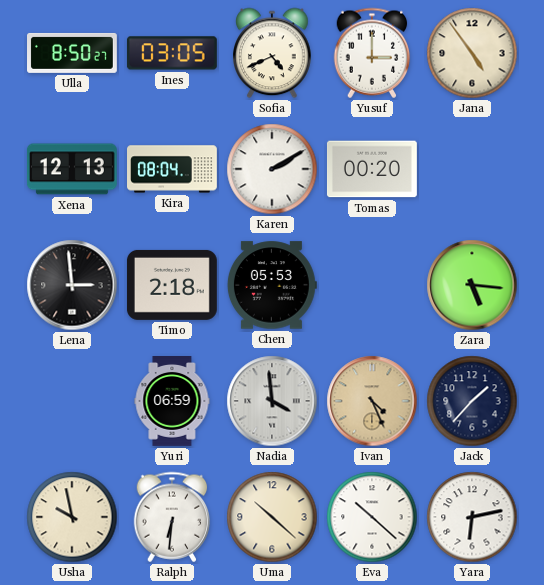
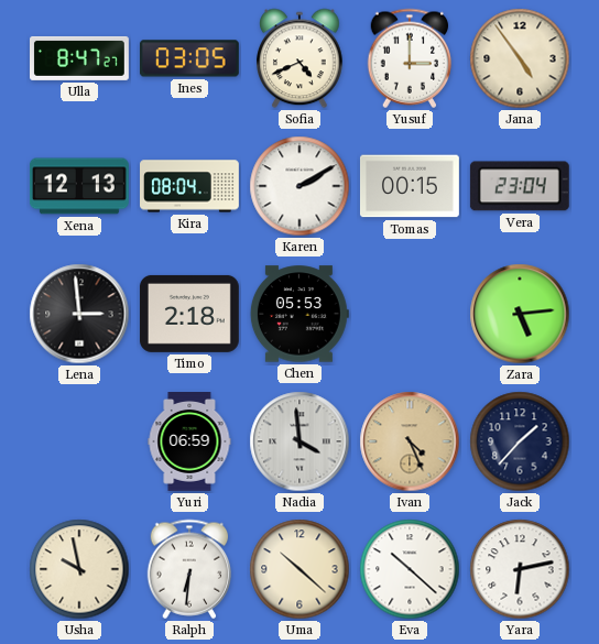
Ulla: 8:50 -> 8:47
Tomas: 00:20 -> 00:15
Vera: none -> 23:04
Zara: 5:16 -> 5:14
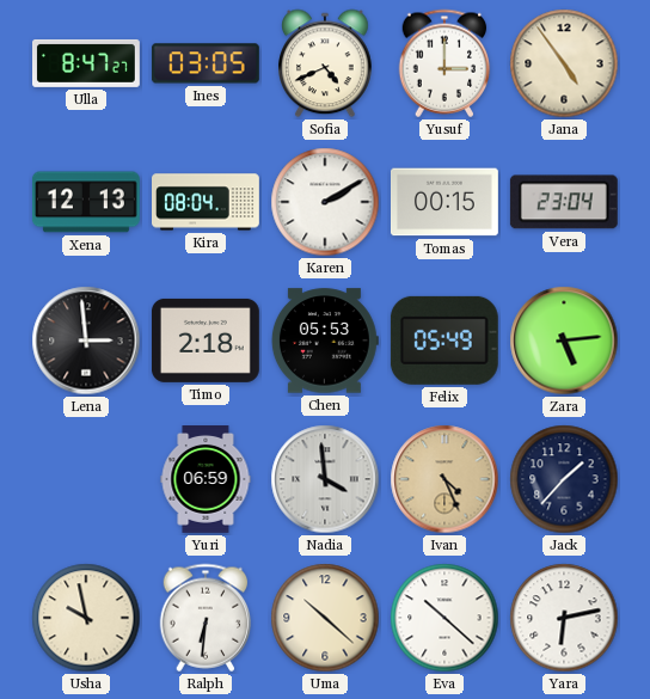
Felix: none -> 05:49
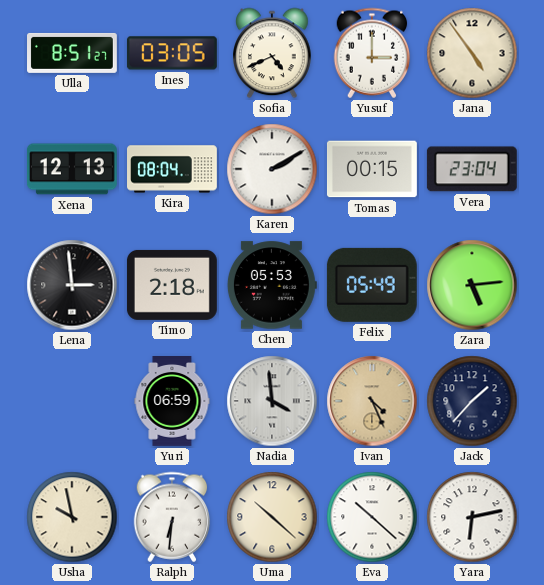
Ulla: 8:47 -> 8:51
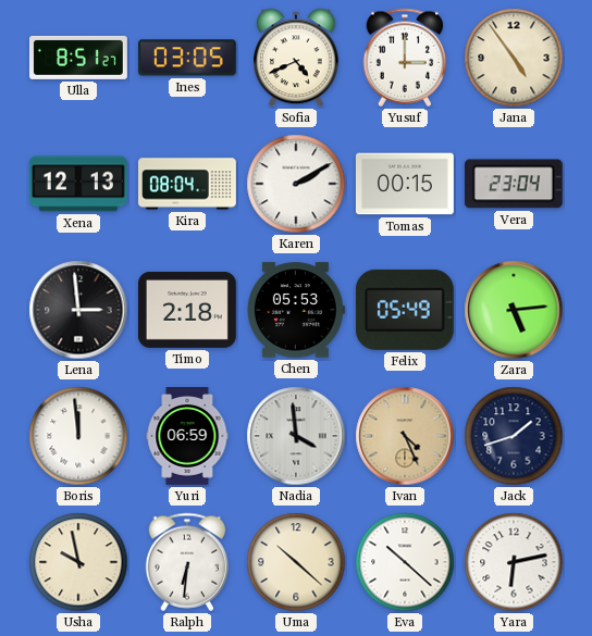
Boris: none -> 11:59
Jack: 1:37 -> 1:42
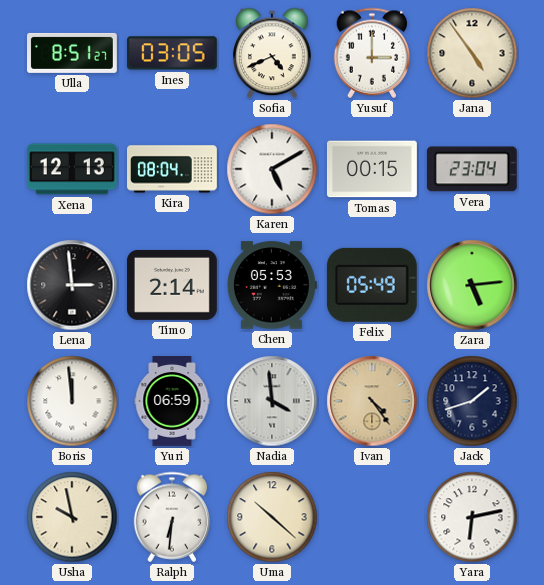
Karen: 2:10 -> 5:10
Timo: 2:18 -> 2:14
Ivan: 4:26 -> 4:24
Eva: 10:22 -> none
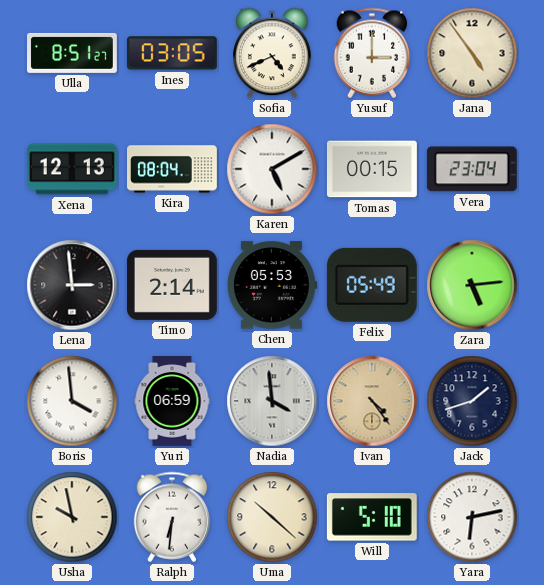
Boris: 11:59 -> 3:59
Will: none -> 5:10
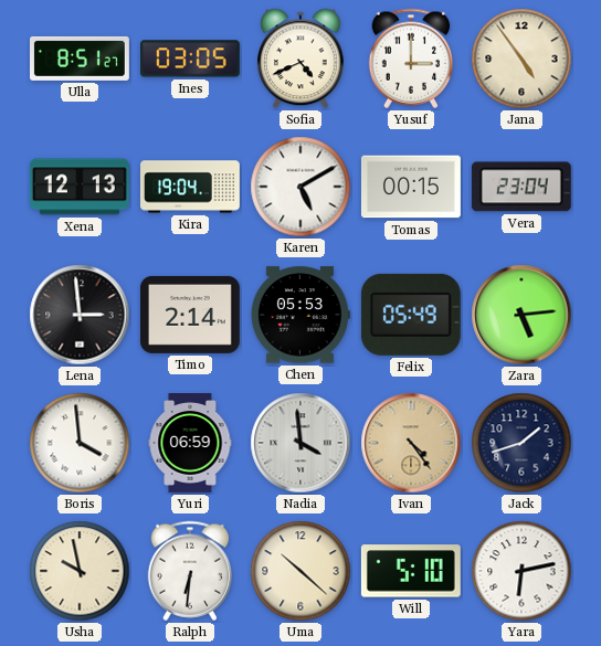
Kira: 08:04 -> 19:04
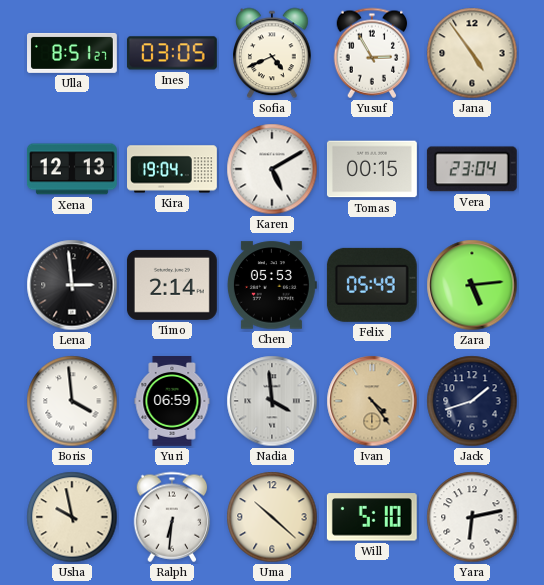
Yusuf: 3:00 -> 2:55
